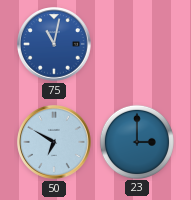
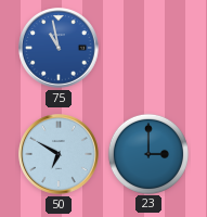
75: 11:02 -> 10:58
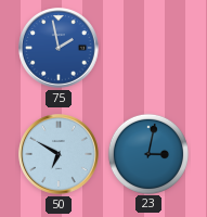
75: 10:58 -> 1:58
23: 3:00 -> 3:02
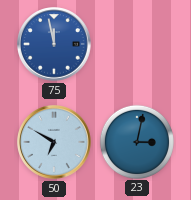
75: 1:58 -> 11:58
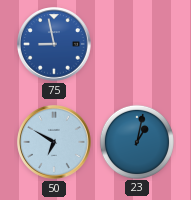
75: 11:58 -> 8:58
23: 3:02 -> 1:02
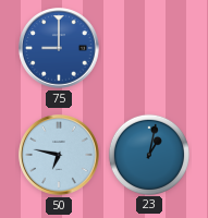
75: 8:58 -> 9:00
50: 6:50 -> 6:47
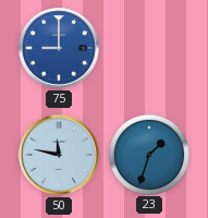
50: 6:47 -> 11:47
23: 1:02 -> 1:33
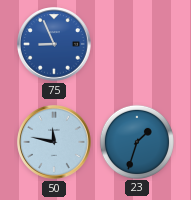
75: 9:00 -> 8:56
